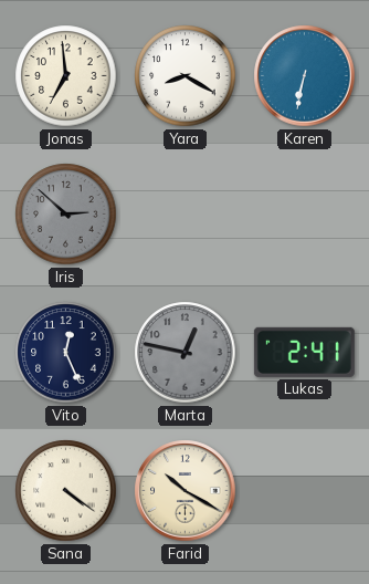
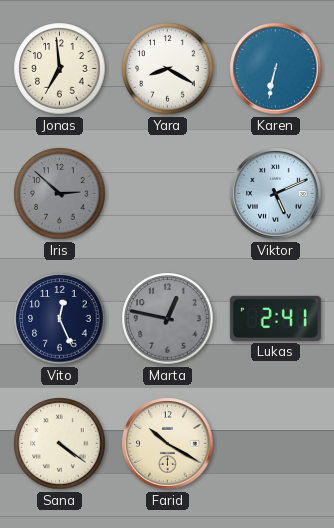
Viktor: none -> 5:11
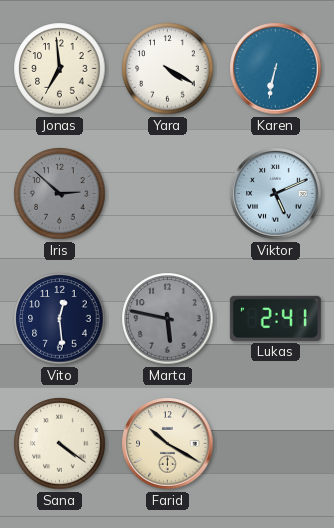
Yara: 8:20 -> 4:20
Vito: 12:26 -> 12:29
Marta: 12:47 -> 5:47
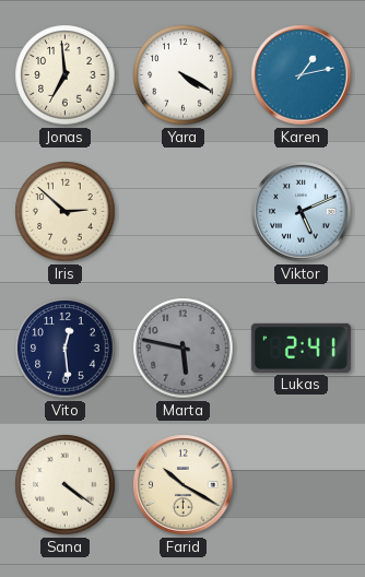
Karen: 6:32 -> 1:13
Iris dial: grey -> cream
